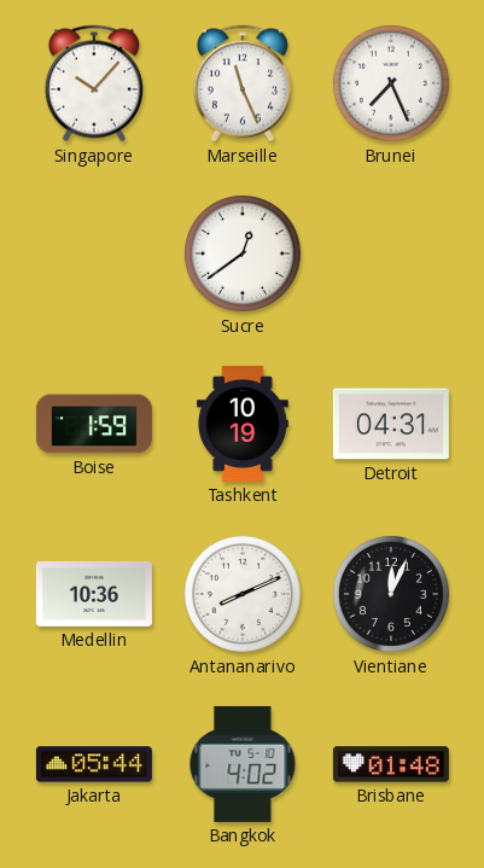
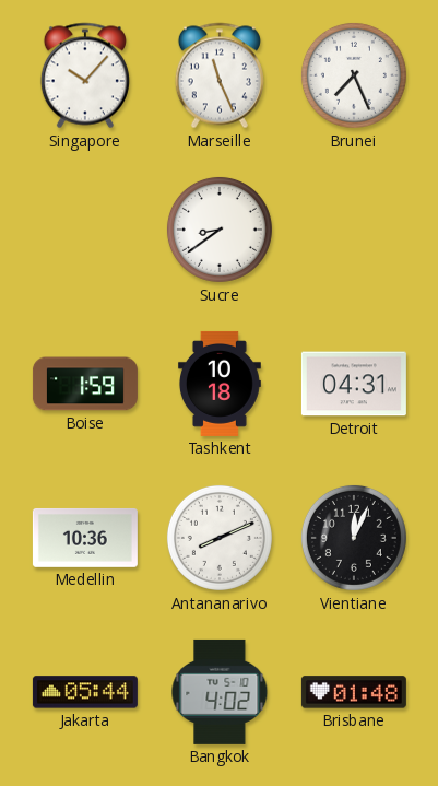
Sucre: 12:39 -> 8:39
Tashkent: 10:19 -> 10:18
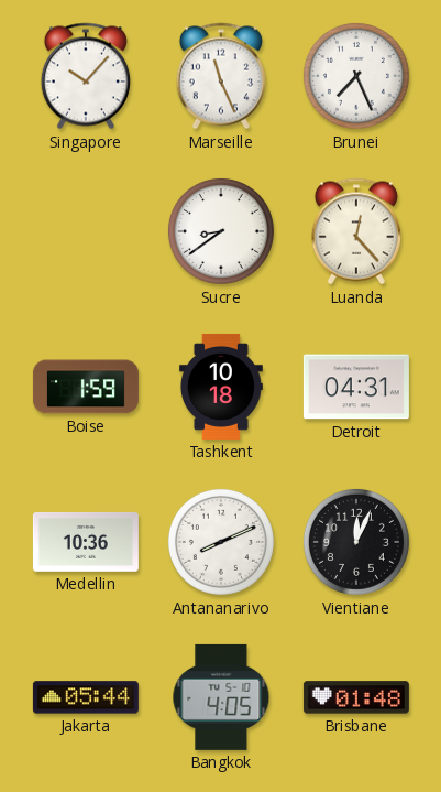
Luanda: none -> 12:23
Bangkok: 4:02 -> 4:05
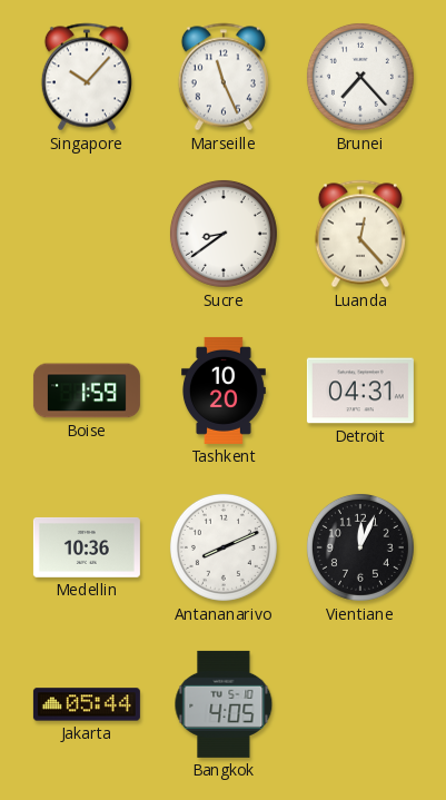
Brunei: 7:26 -> 7:23
Tashkent: 10:18 -> 10:20
Brisbane: 01:48 -> none
